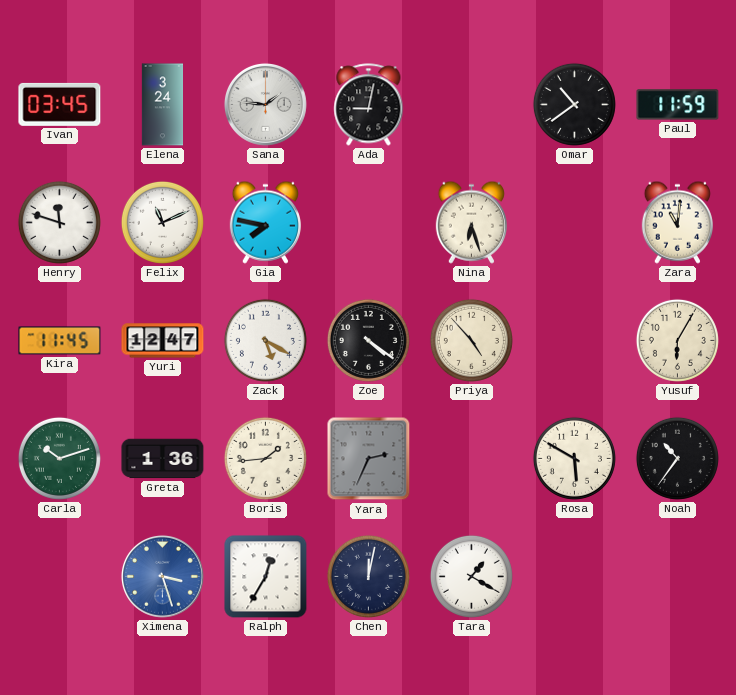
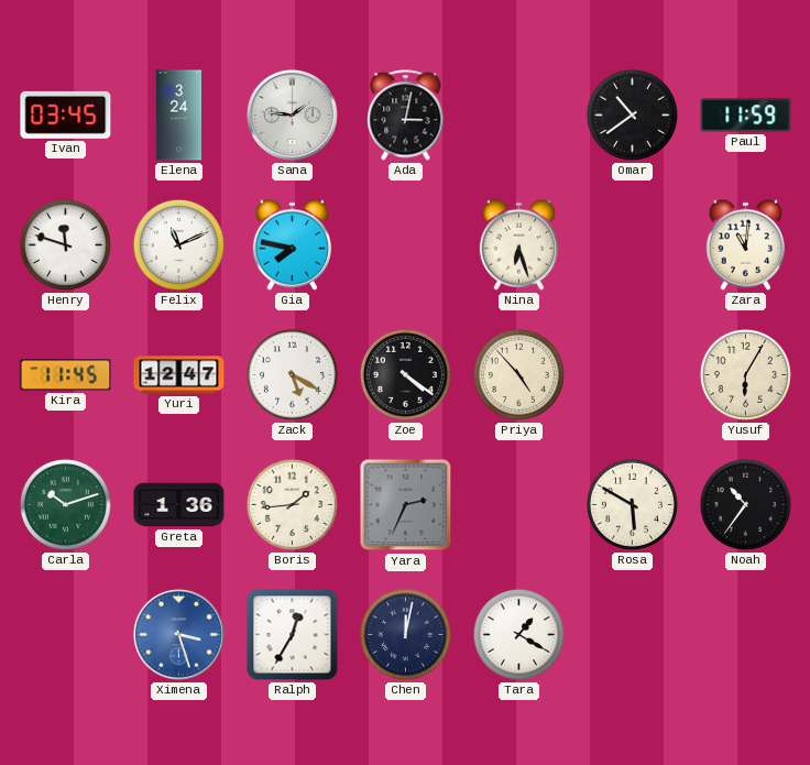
Ada: 9:02 -> 3:02
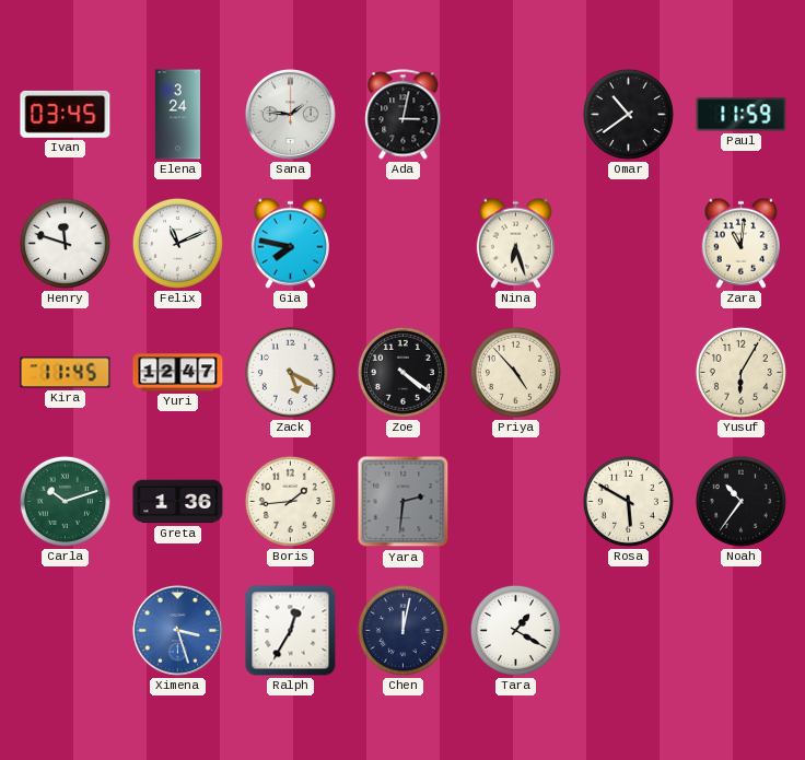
Yara: 2:34 -> 2:31
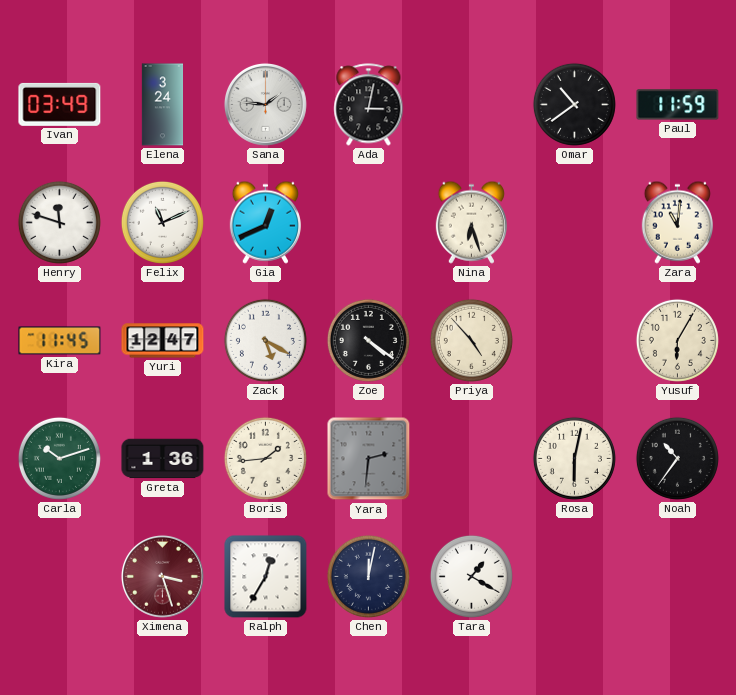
Ivan: 03:45 -> 03:49
Gia: 7:47 -> 12:41
Rosa: 5:50 -> 6:02
Ximena dial: blue -> burgundy
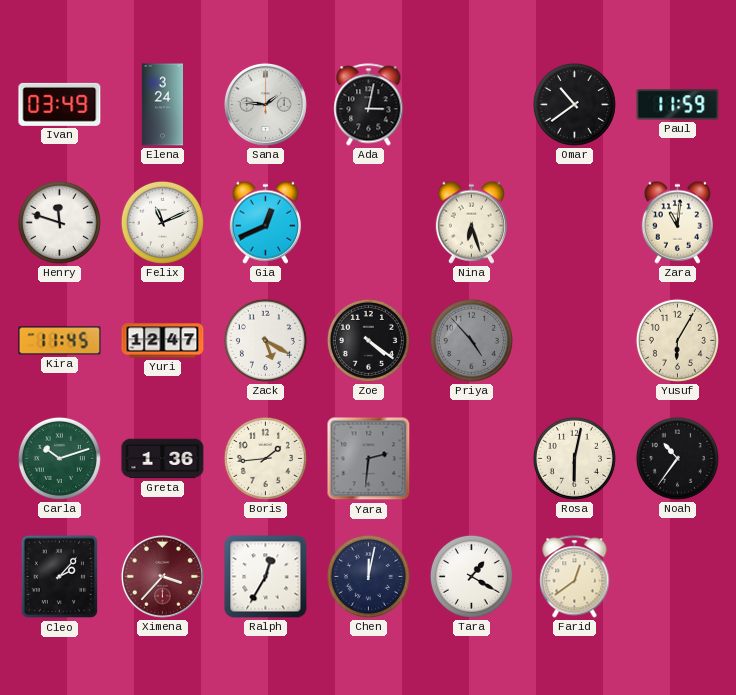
Priya dial: cream -> grey
Cleo: none -> 2:07
Ximena: 3:27 -> 3:37
Farid: none -> 12:39
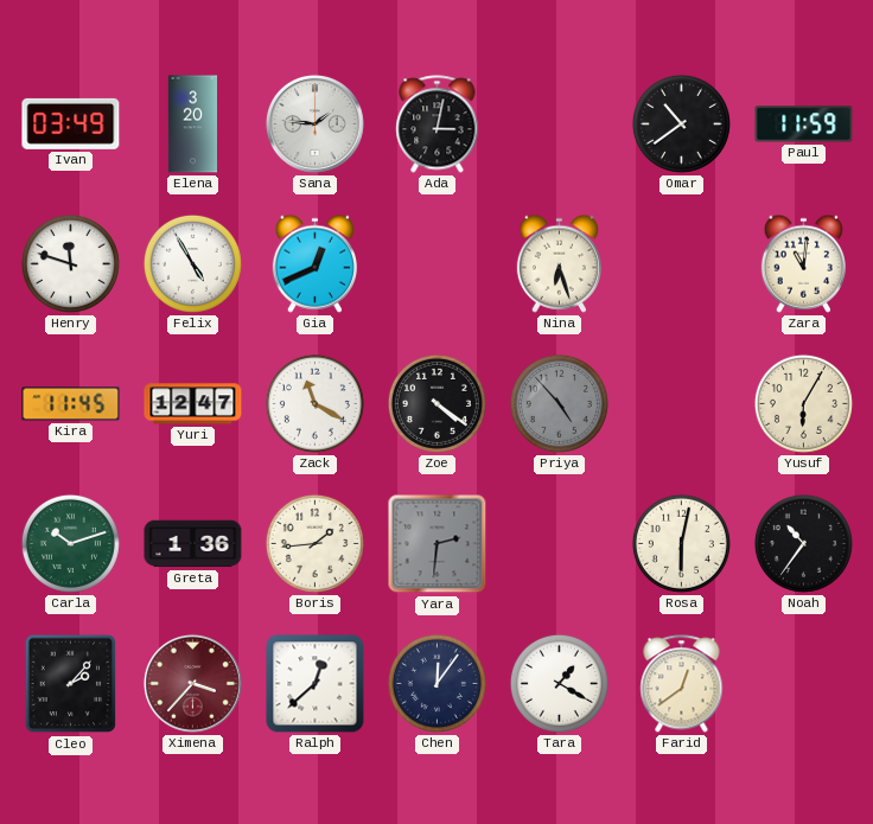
Elena: 3:24 -> 3:20
Felix: 11:11 -> 4:55
Zack: 5:20 -> 11:20
Ralph: 12:35 -> 12:38
Chen: 12:02 -> 12:06
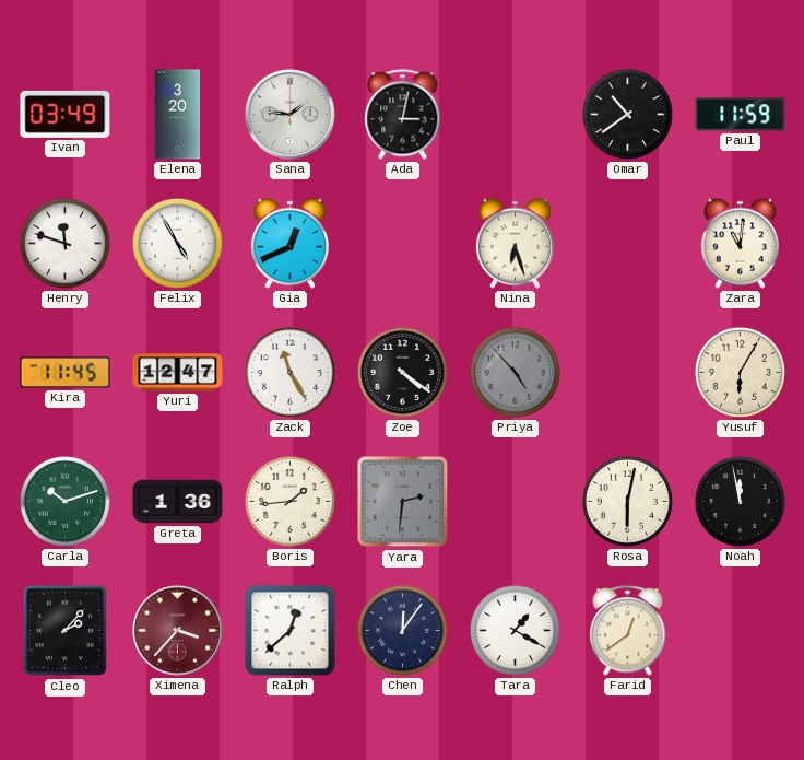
Zack: 11:20 -> 11:25
Noah: 10:36 -> 11:58
